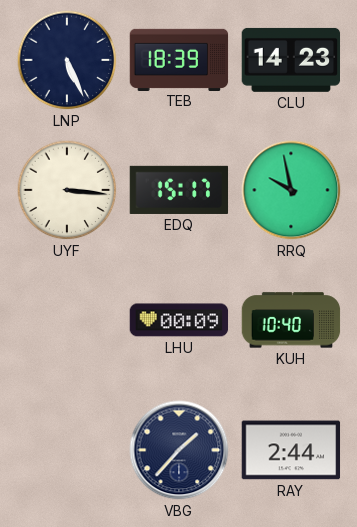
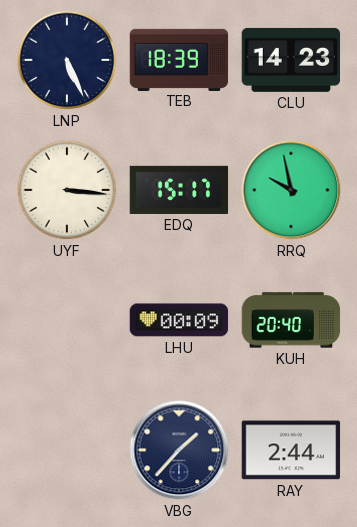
KUH: 10:40 -> 20:40
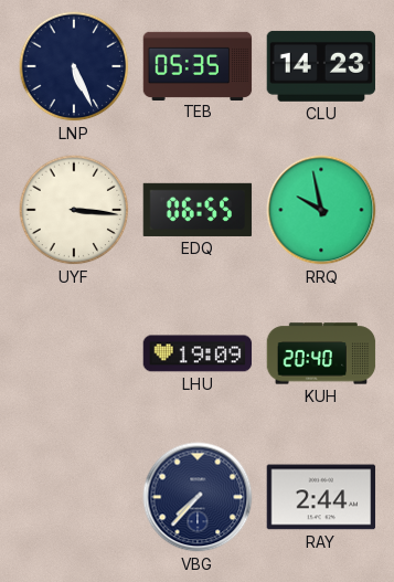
TEB: 18:39 -> 05:35
EDQ: 15:17 -> 06:55
LHU: 00:09 -> 19:09
VBG: 1:37 -> 7:37
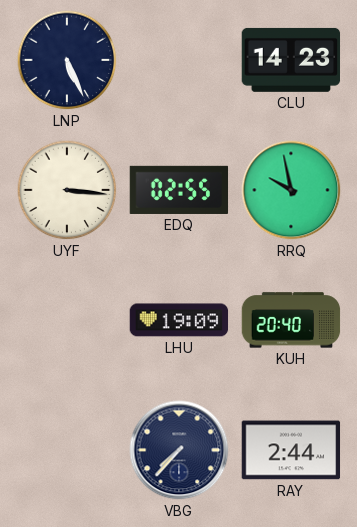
TEB: 05:35 -> none
EDQ: 06:55 -> 02:55
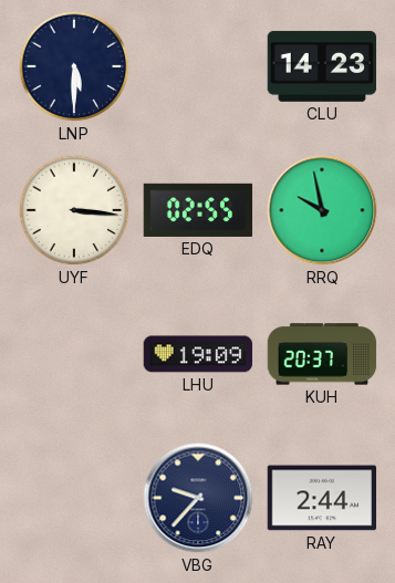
LNP: 5:26 -> 5:30
KUH: 20:40 -> 20:37
VBG: 7:37 -> 9:37
